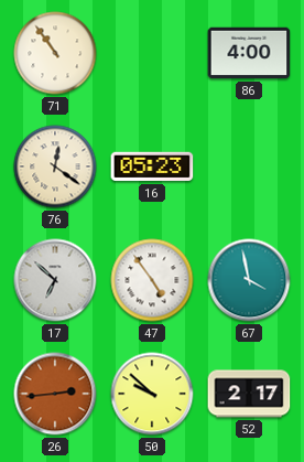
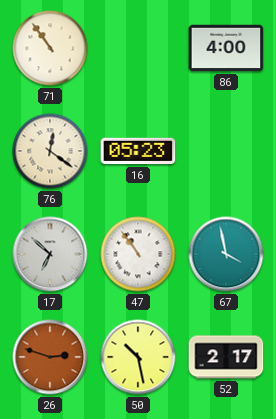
47: 4:54 -> 10:54
26: 2:44 -> 2:48
50: 9:52 -> 10:28
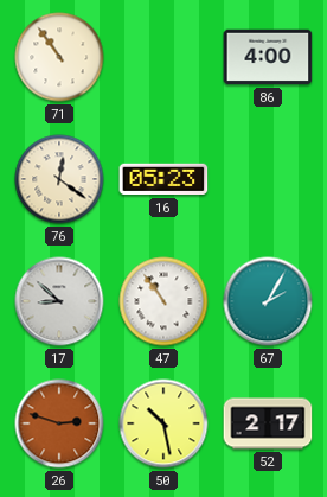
17: 6:52 -> 8:52
67: 3:58 -> 2:05
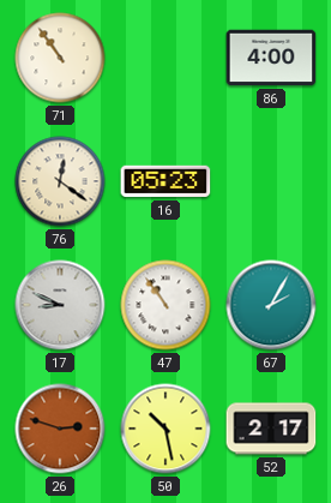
17: 8:52 -> 8:49
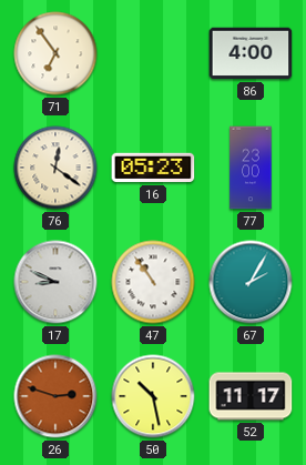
71: 10:54 -> 6:54
77: none -> 23:00
52: 2:17 -> 11:17
